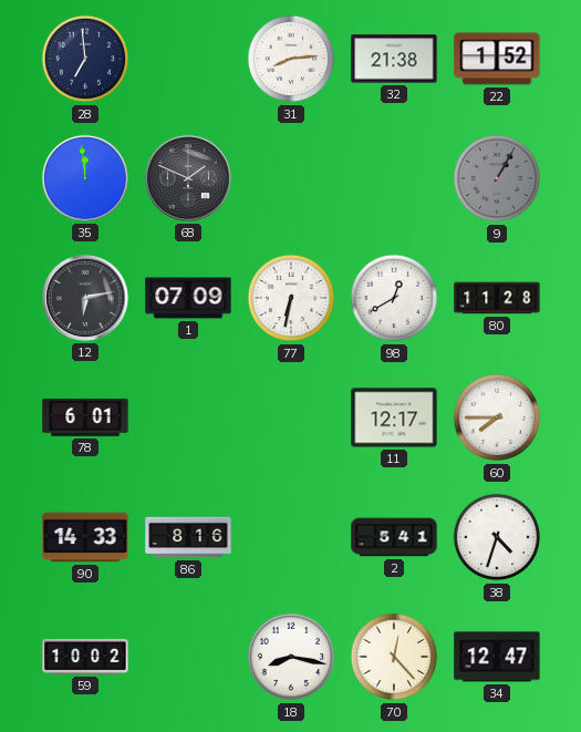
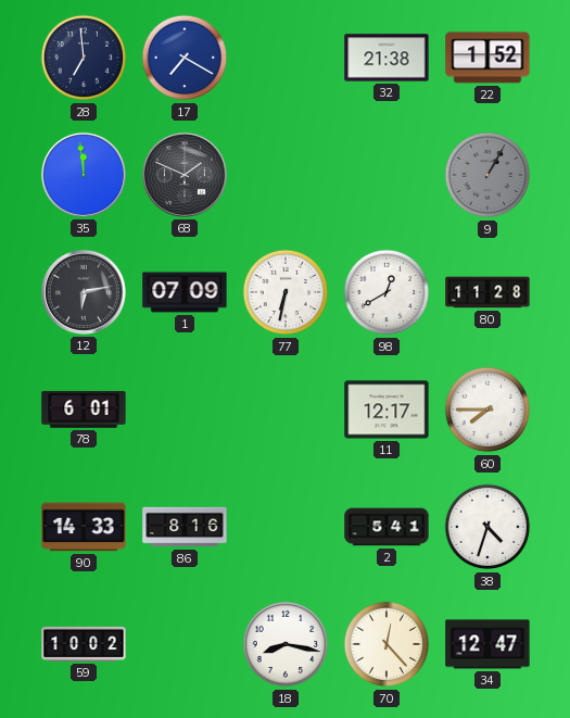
17: none -> 7:20
31: 8:14 -> none
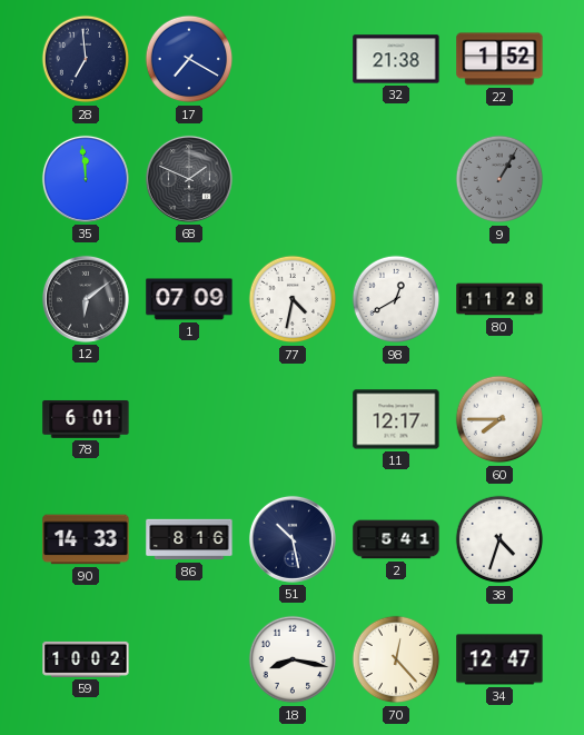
12: 6:13 -> 6:09
77: 6:32 -> 4:32
51: none -> 10:28
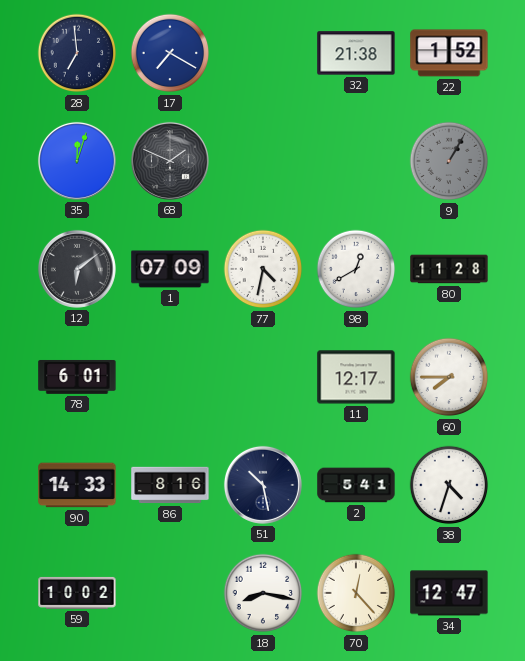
35: 11:59 -> 12:03
